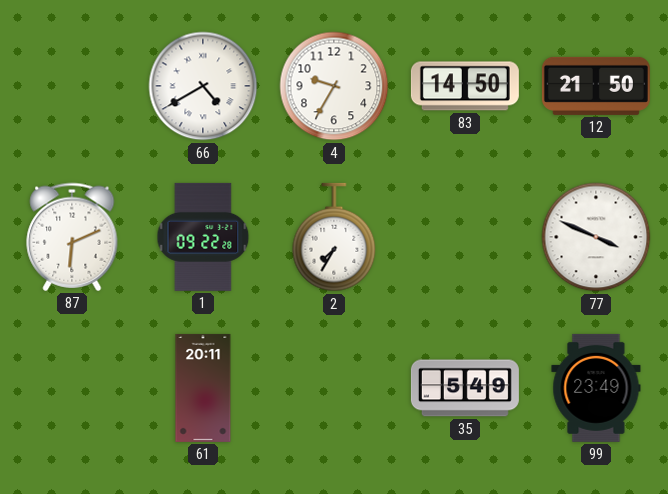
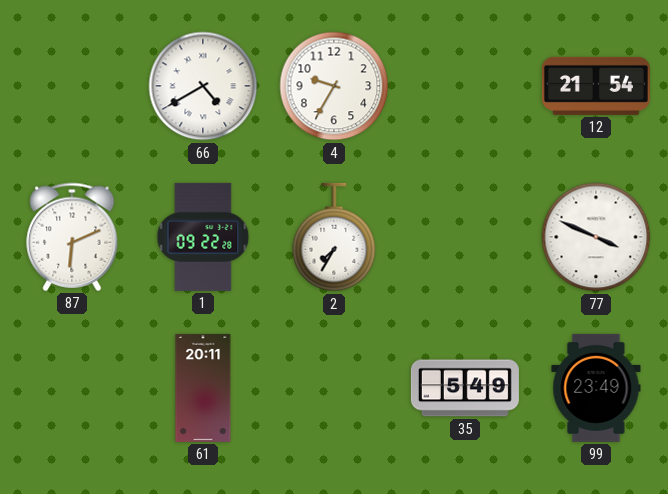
83: 14:50 -> none
12: 21:50 -> 21:54
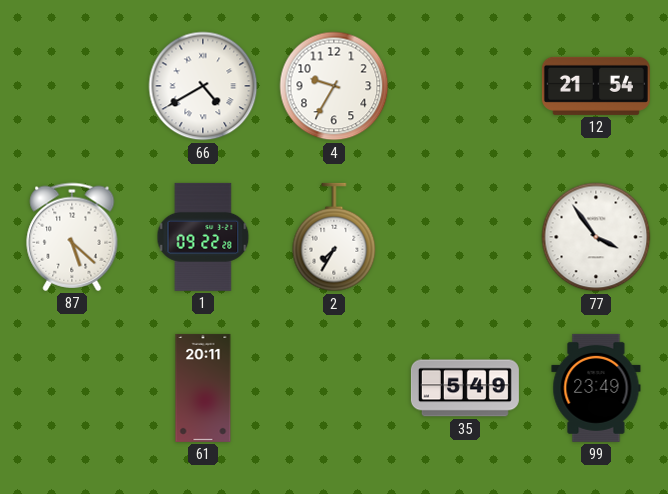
87: 6:11 -> 5:22
77: 3:49 -> 3:54
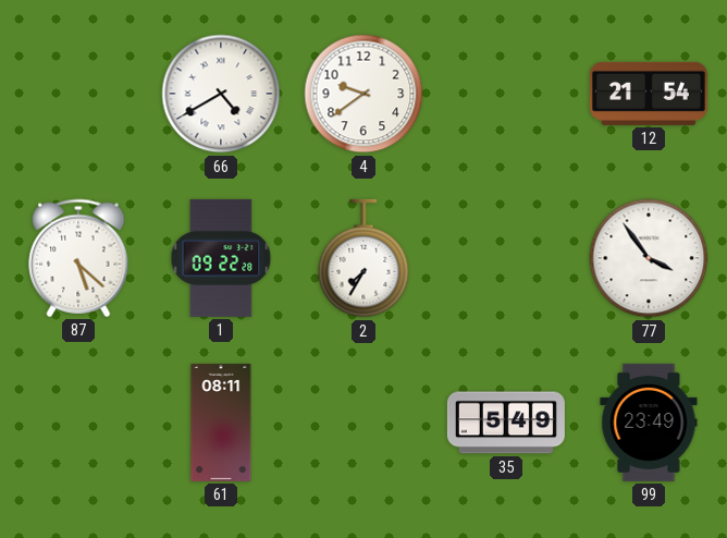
4: 9:35 -> 9:39
61: 20:11 -> 08:11
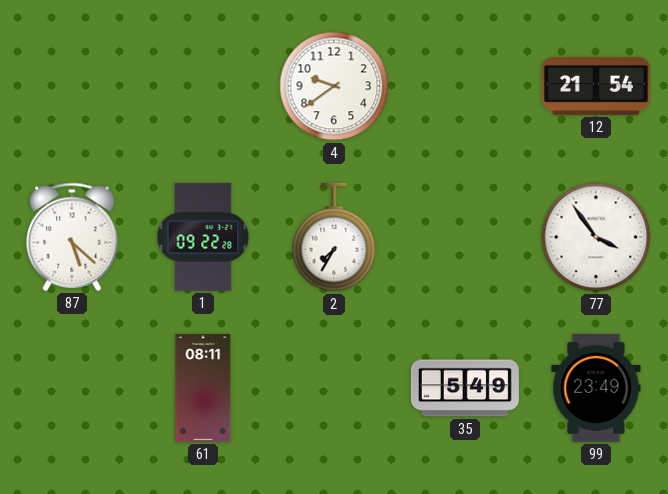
66: 4:40 -> none
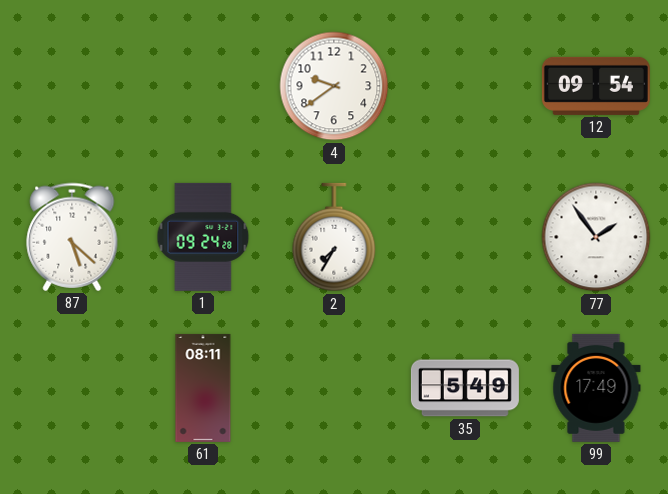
12: 21:54 -> 09:54
1: 09:22 -> 09:24
77: 3:54 -> 1:54
99: 23:49 -> 17:49
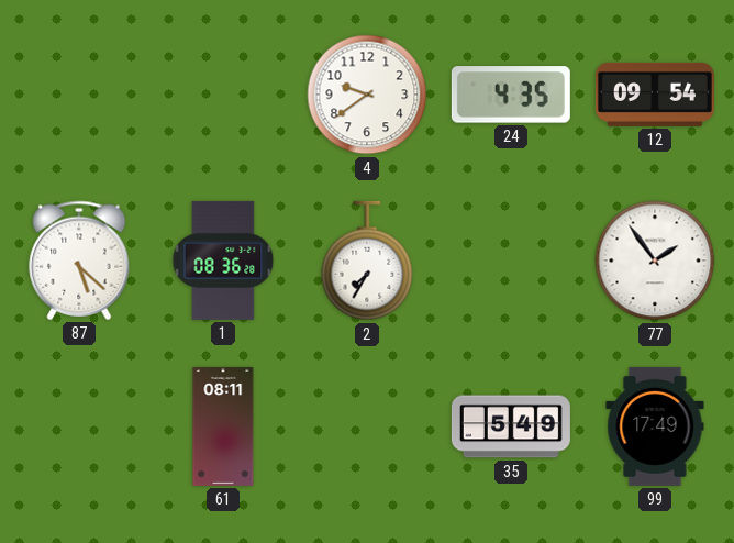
24: none -> 4:35
1: 09:24 -> 08:36
